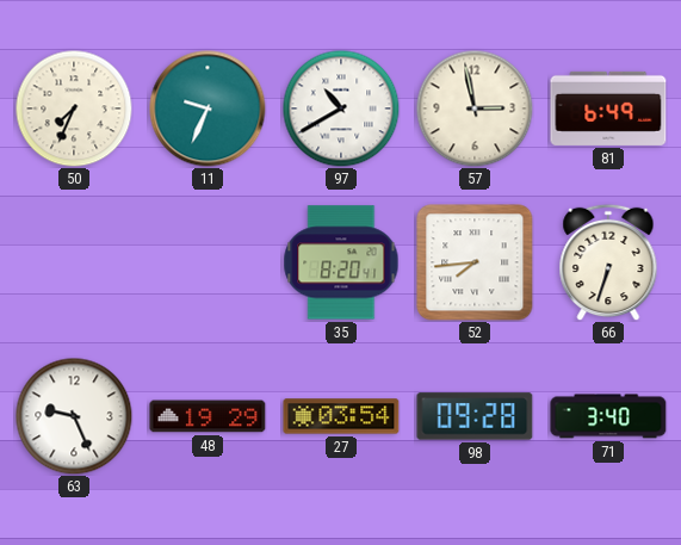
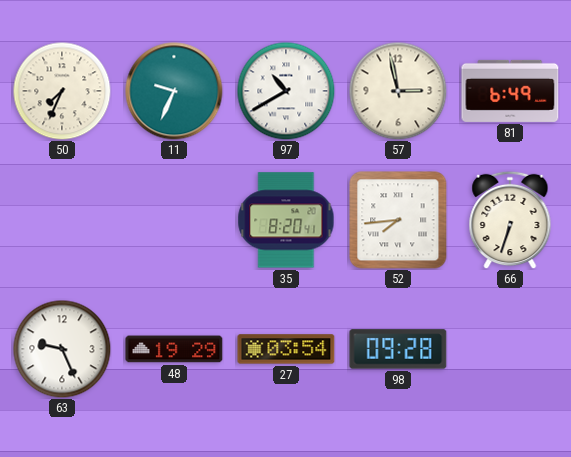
71: 3:40 -> none
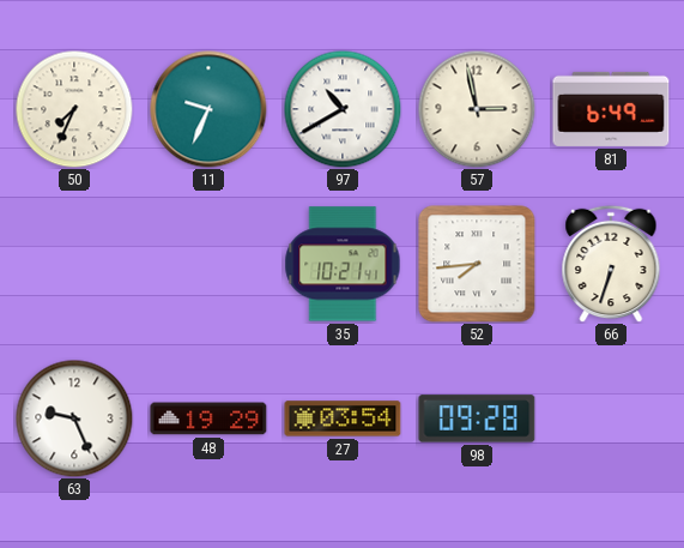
35: 8:20 -> 10:21
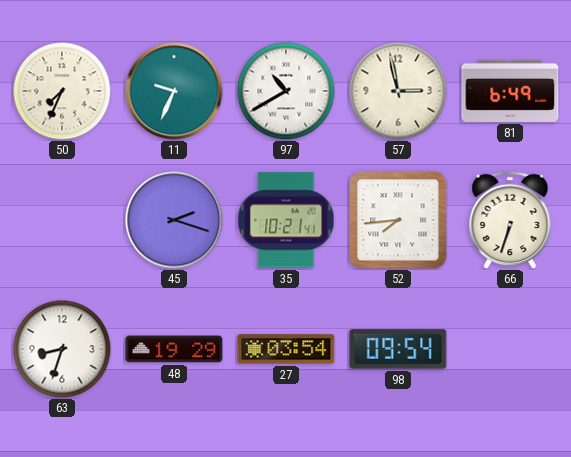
45: none -> 2:18
63: 9:26 -> 8:33
98: 09:28 -> 09:54
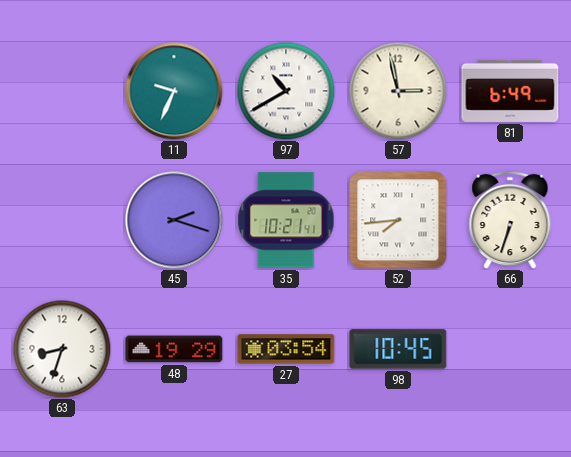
50: 7:34 -> none
98: 09:54 -> 10:45
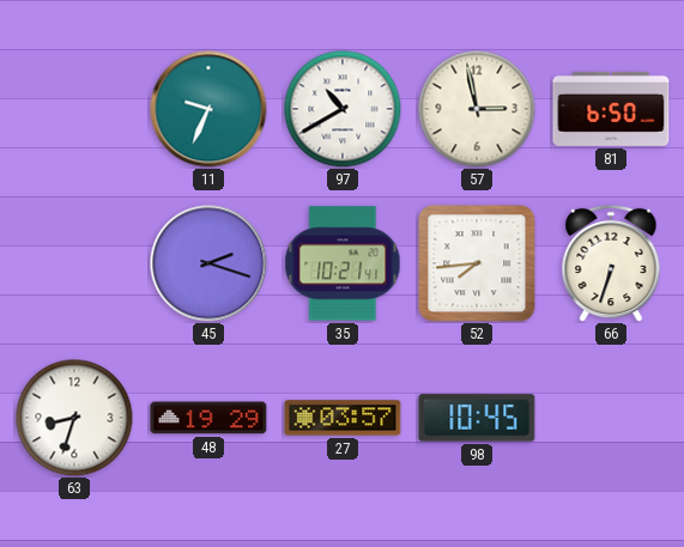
81: 6:49 -> 6:50
27: 03:54 -> 03:57
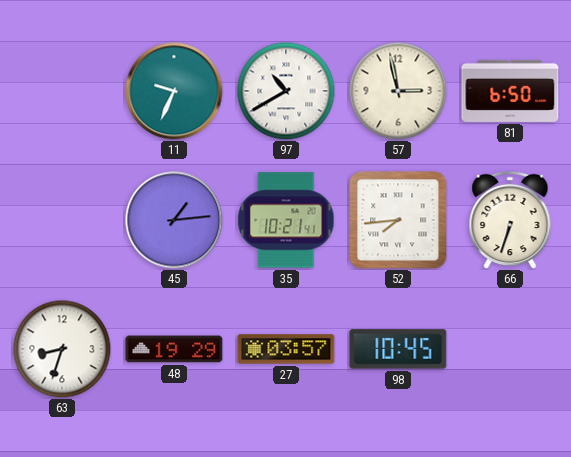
45: 2:18 -> 1:14
